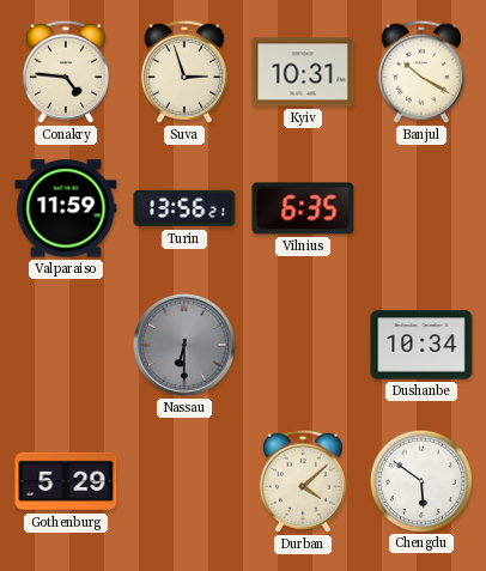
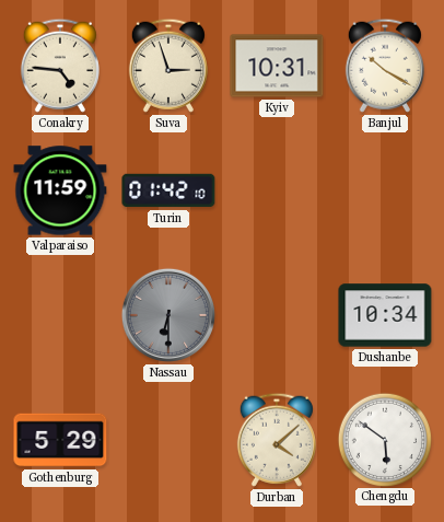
Turin: 13:56 -> 01:42
Vilnius: 6:35 -> none
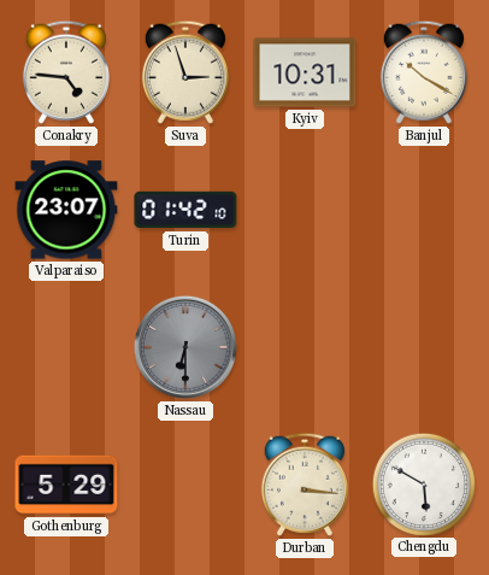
Valparaiso: 11:59 -> 23:07
Dushanbe: 10:34 -> none
Durban: 4:08 -> 3:16
Chengdu: 5:51 -> 5:50
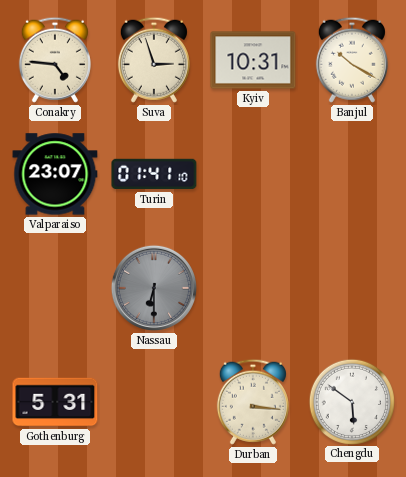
Turin: 01:42 -> 01:41
Gothenburg: 5:29 -> 5:31
Chengdu: 5:50 -> 5:51
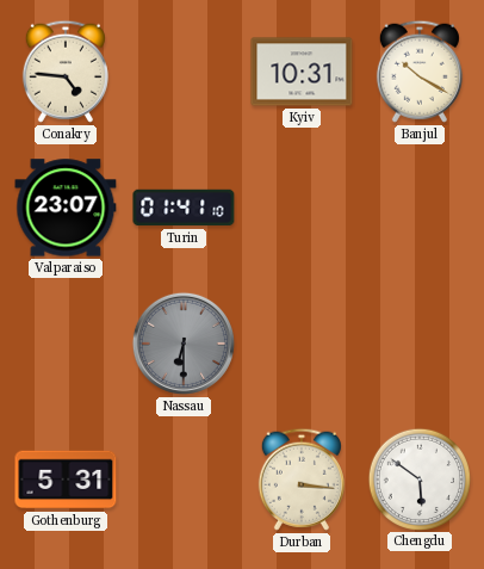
Suva: 2:57 -> none
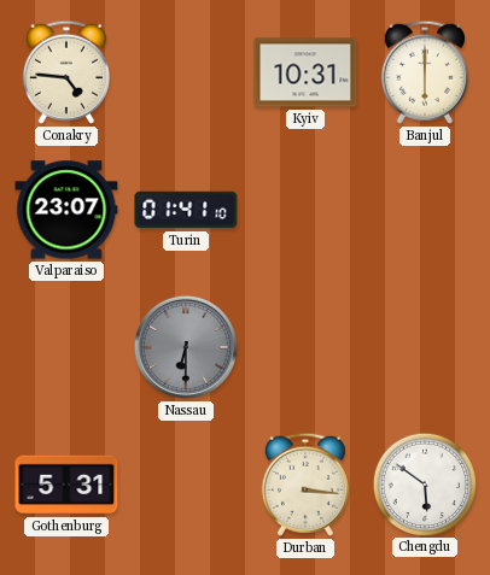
Banjul: 10:20 -> 6:00
